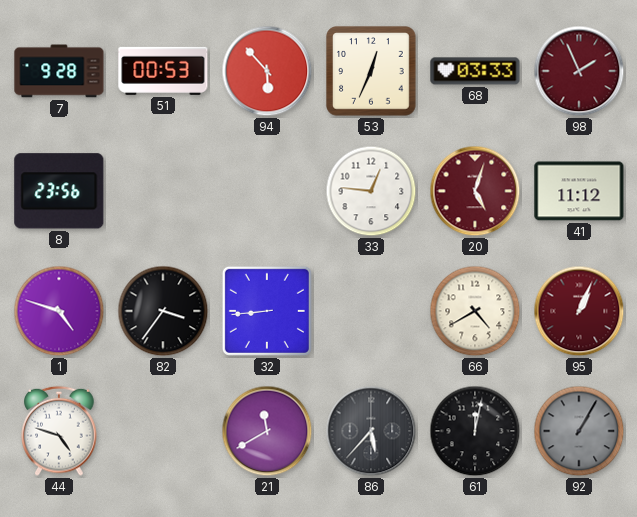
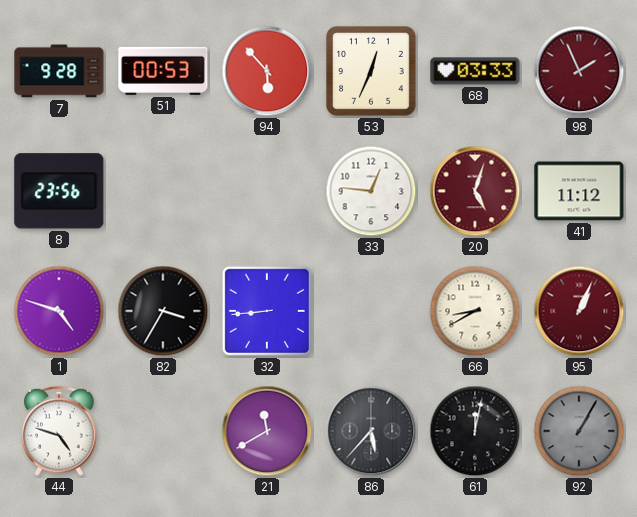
82: 3:36 -> 3:35
66: 4:40 -> 8:40
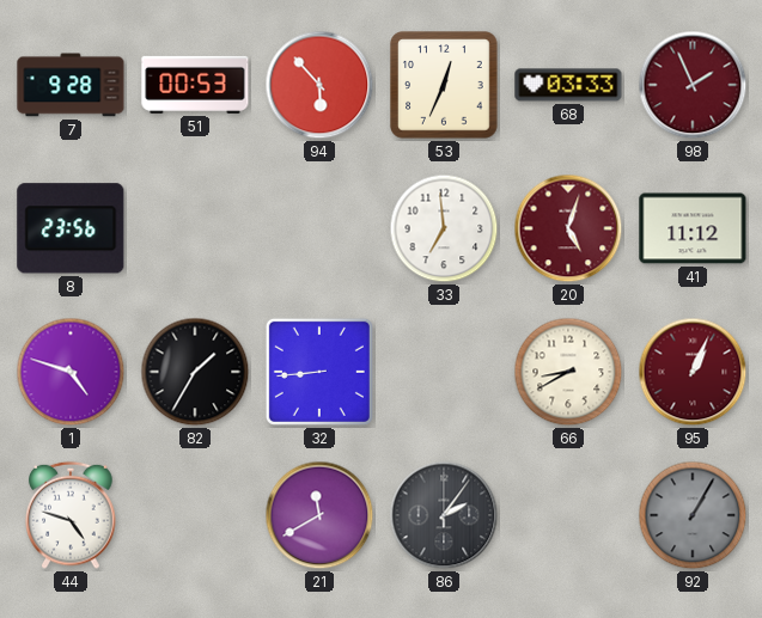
33: 12:46 -> 6:59
82: 3:35 -> 1:35
86: 5:37 -> 2:06
61: 12:02 -> none
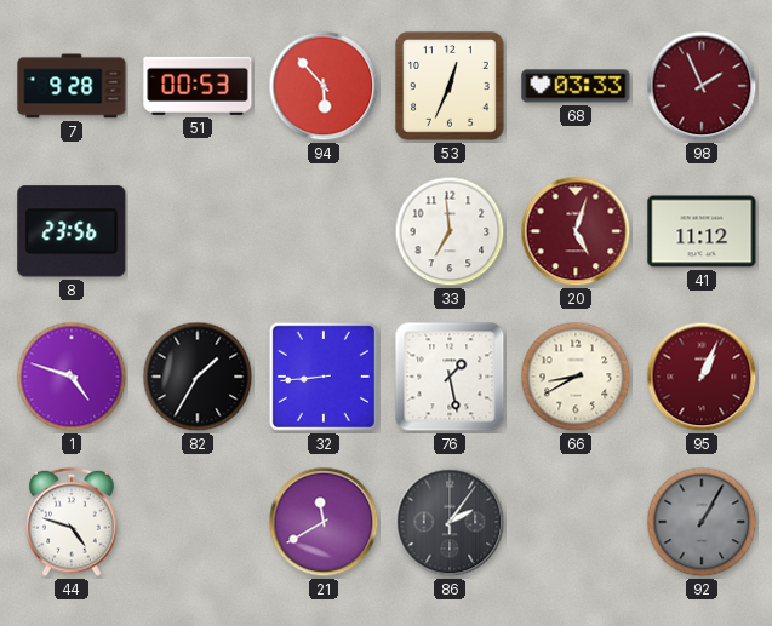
76: none -> 1:28
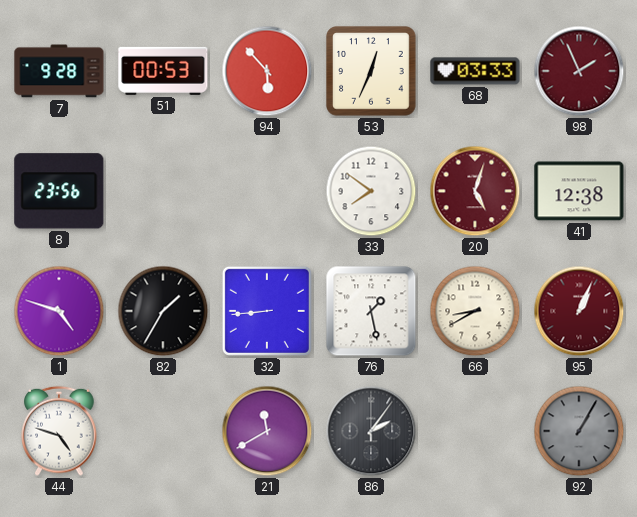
33: 6:59 -> 7:51
41: 11:12 -> 12:38
